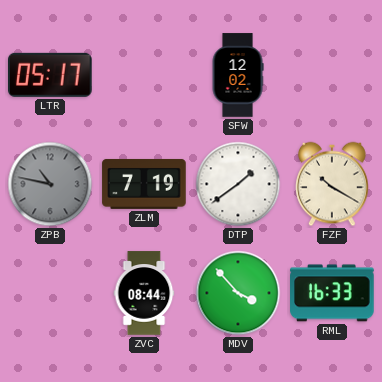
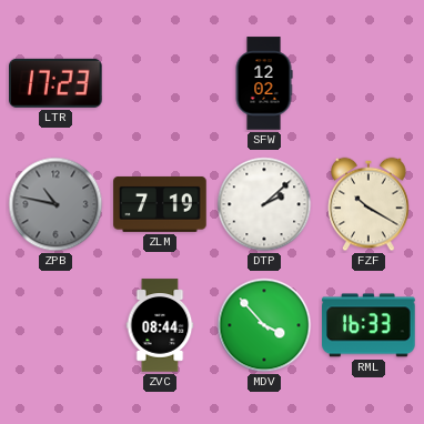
LTR: 05:17 -> 17:23
DTP: 1:39 -> 2:08
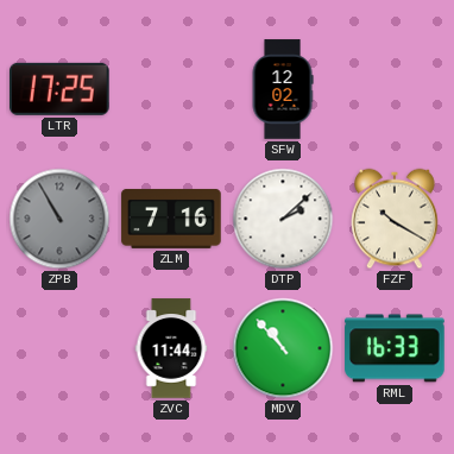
LTR: 17:23 -> 17:25
ZPB: 10:47 -> 10:55
ZLM: 7:19 -> 7:16
ZVC: 08:44 -> 11:44
MDV: 3:53 -> 10:53
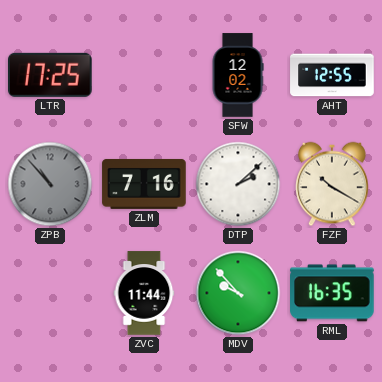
AHT: none -> 12:55
ZPB: 10:55 -> 10:53
MDV: 10:53 -> 9:53
RML: 16:33 -> 16:35
